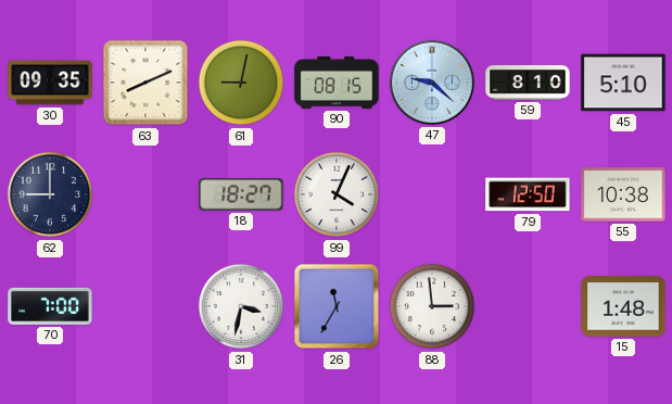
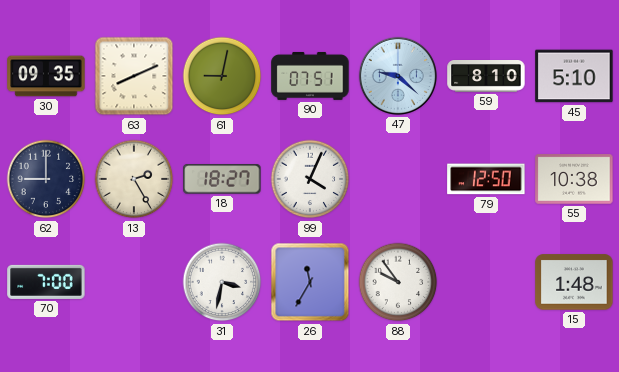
90: 08:15 -> 07:51
13: none -> 2:25
88: 2:59 -> 9:54
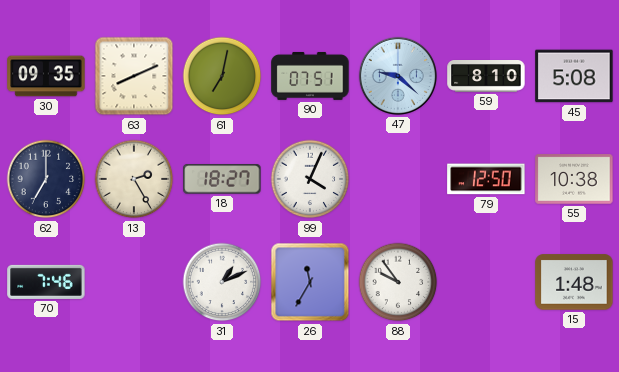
61: 9:02 -> 7:02
45: 5:10 -> 5:08
62: 9:00 -> 7:00
70: 7:00 -> 7:46
31: 3:32 -> 1:11
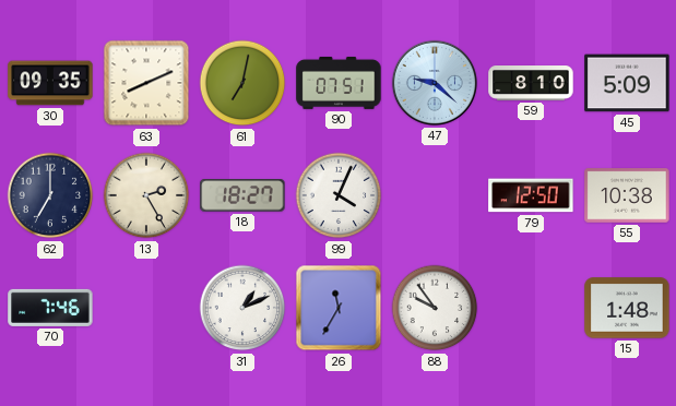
45: 5:08 -> 5:09
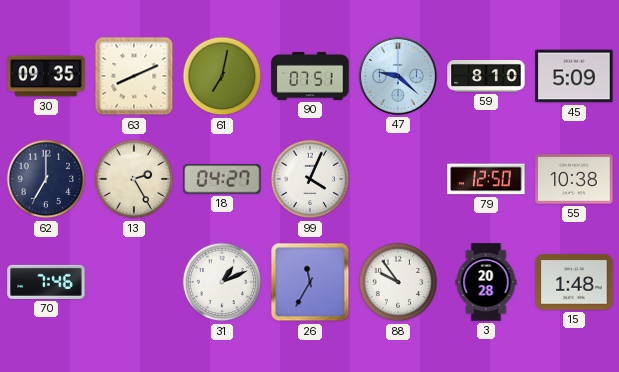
18: 18:27 -> 04:27
3: none -> 20:28
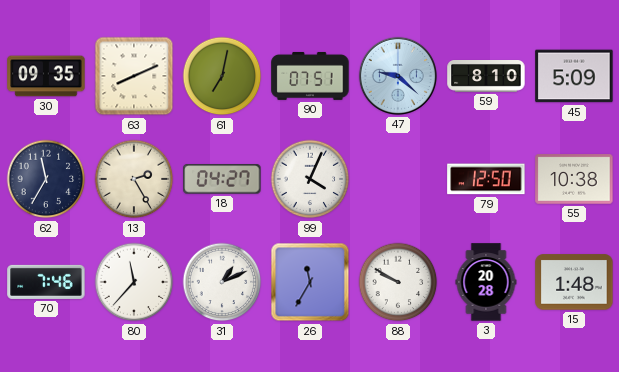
62: 7:00 -> 11:35
80: none -> 11:37
88: 9:54 -> 9:50
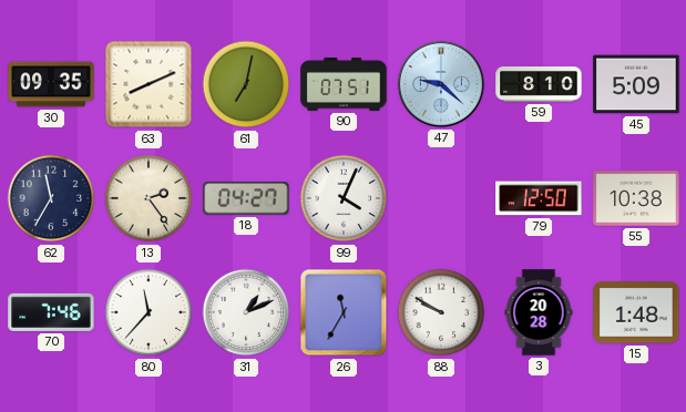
13: 2:25 -> 2:24
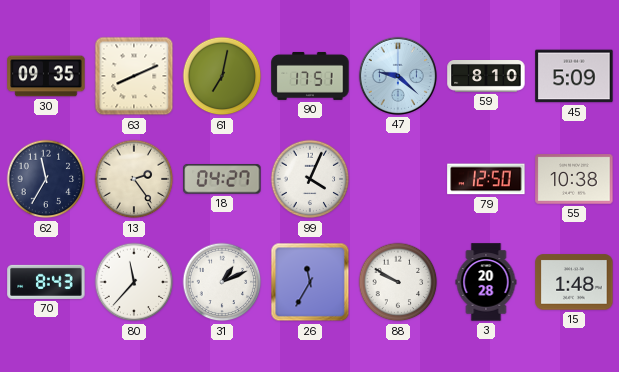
90: 07:51 -> 17:51
70: 7:46 -> 8:43
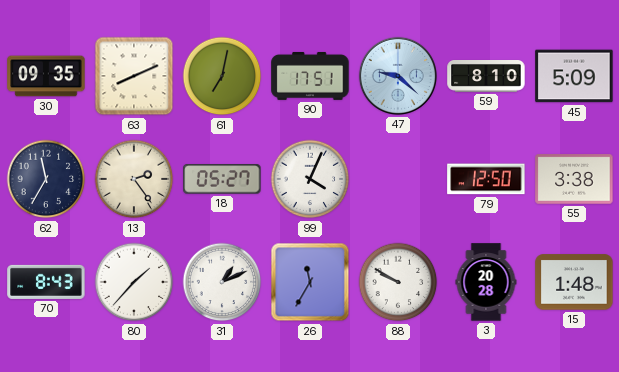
18: 04:27 -> 05:27
55: 10:38 -> 3:38
80: 11:37 -> 1:37
